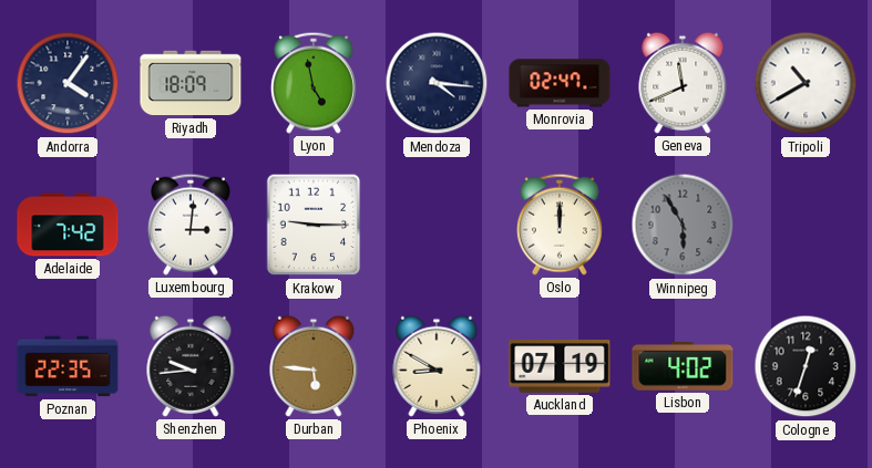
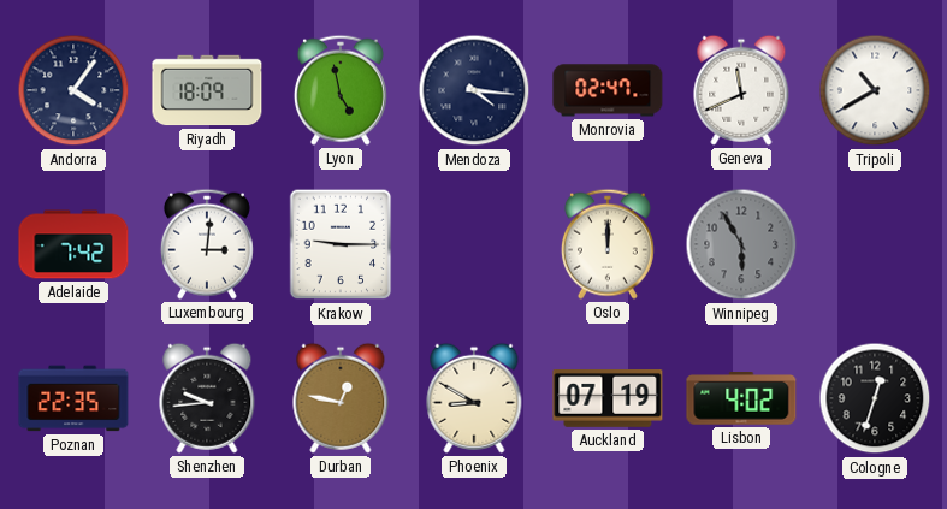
Durban: 5:46 -> 12:47
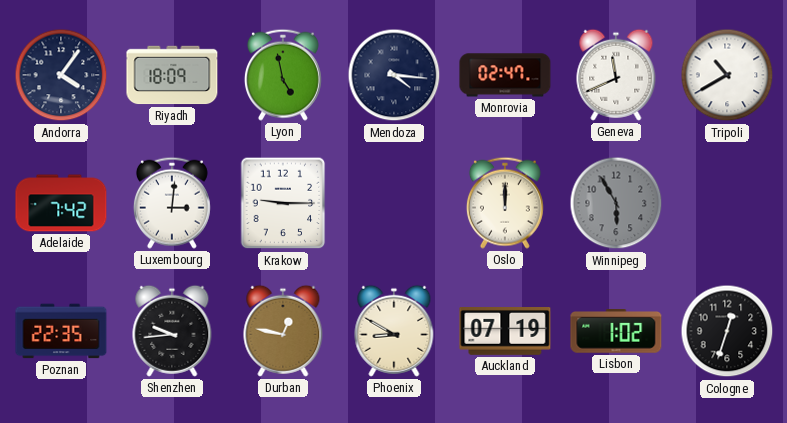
Lisbon: 4:02 -> 1:02
